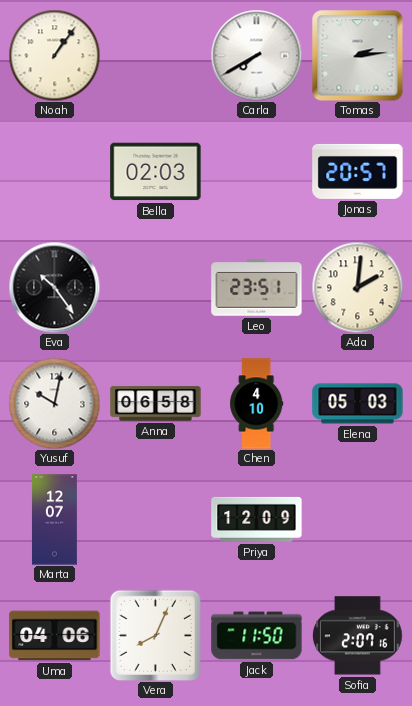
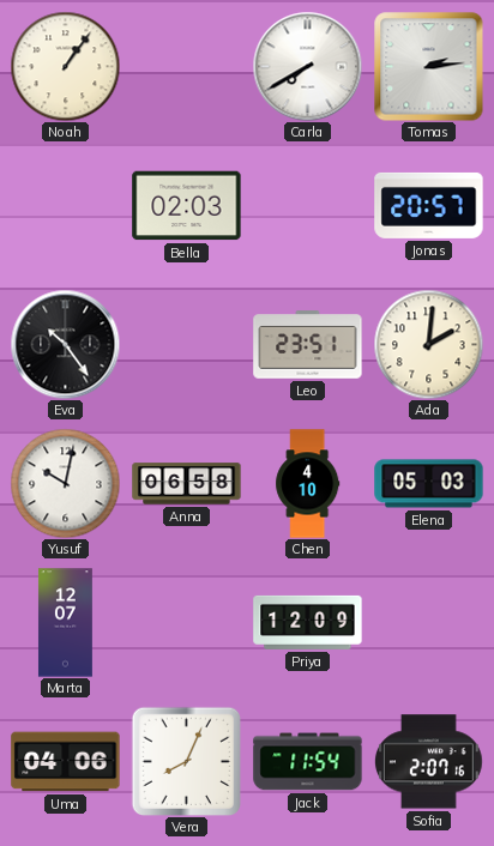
Jack: 11:50 -> 11:54
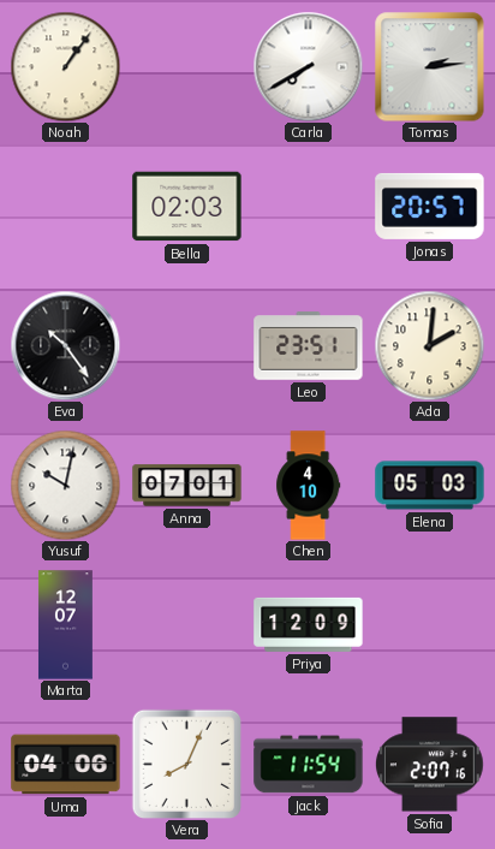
Anna: 06:58 -> 07:01
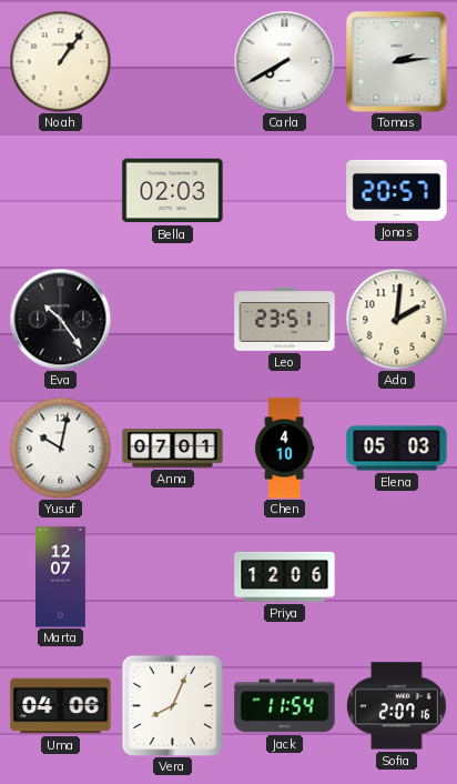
Priya: 12:09 -> 12:06
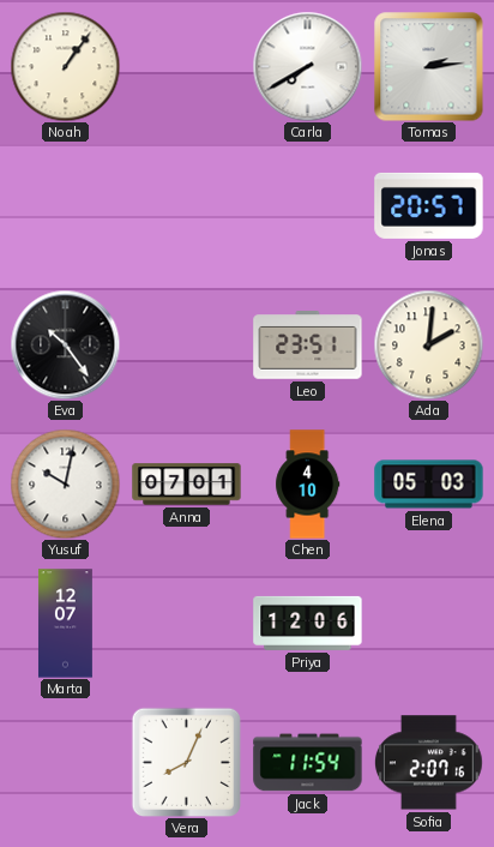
Bella: 02:03 -> none
Uma: 04:06 -> none
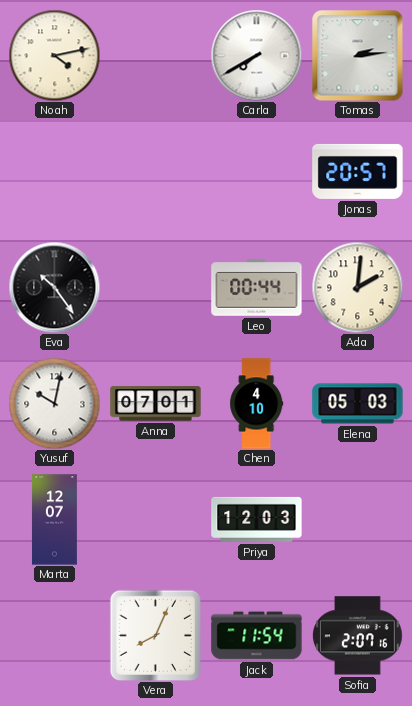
Noah: 1:06 -> 4:13
Leo: 23:51 -> 00:44
Priya: 12:06 -> 12:03
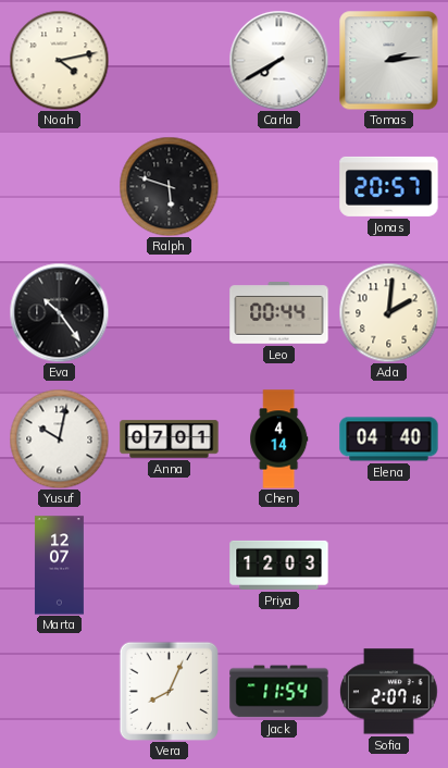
Ralph: none -> 5:48
Chen: 4:10 -> 4:14
Elena: 05:03 -> 04:40
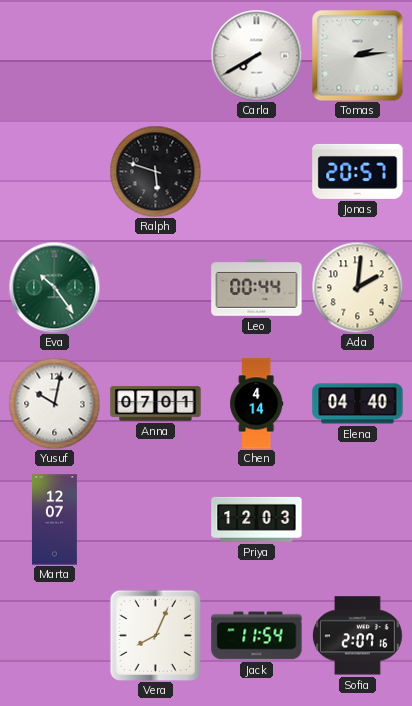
Noah: 4:13 -> none
Eva dial: black -> green
